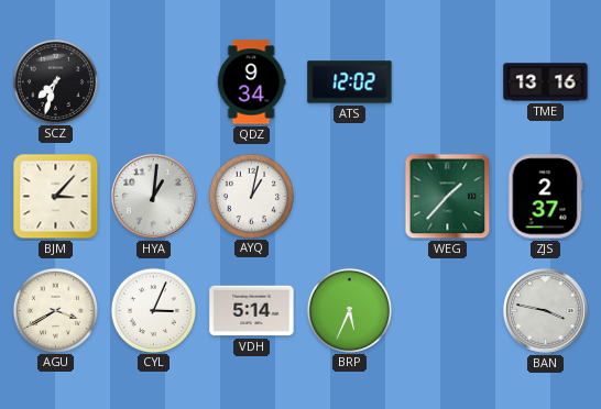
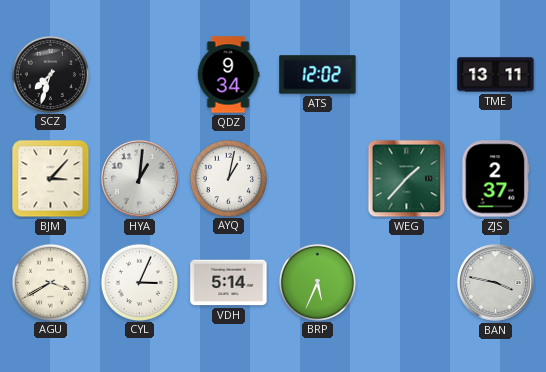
TME: 13:16 -> 13:11
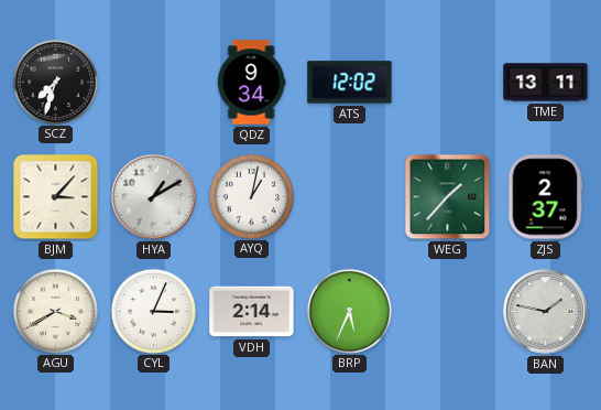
HYA: 1:01 -> 1:10
VDH: 5:14 -> 2:14
BAN: 3:47 -> 1:47
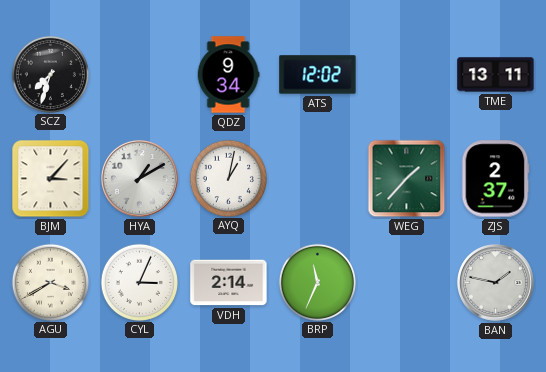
BRP: 5:34 -> 11:34
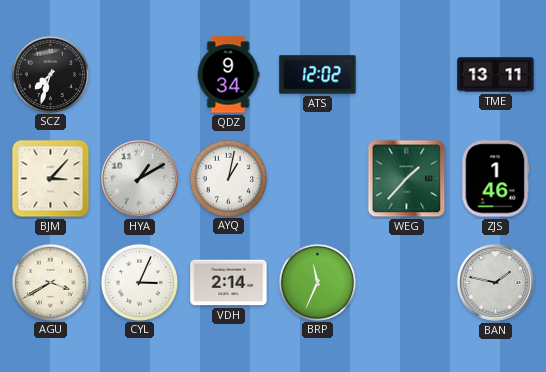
ZJS: 2:37 -> 1:46
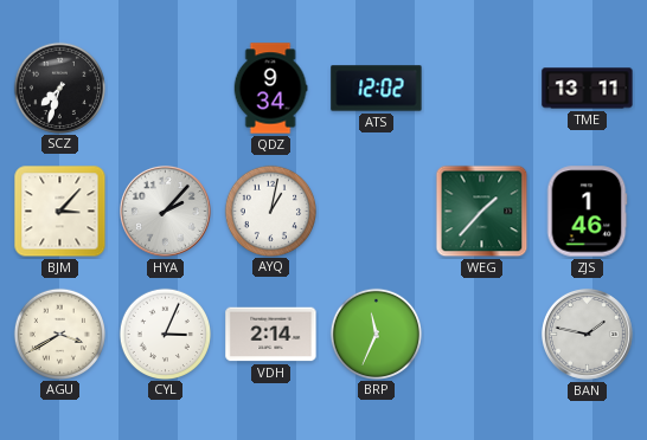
HYA: 1:10 -> 2:07
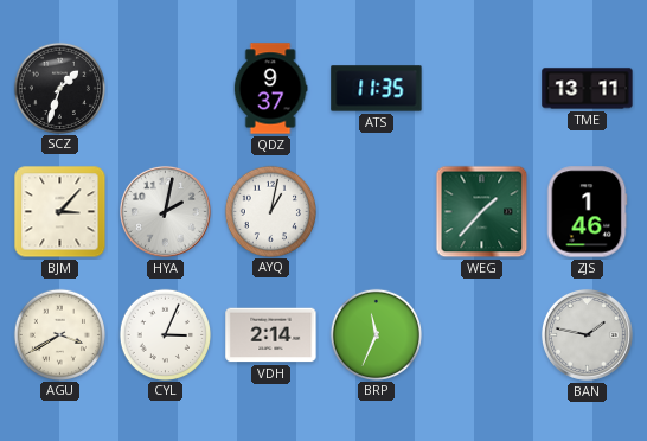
SCZ: 7:33 -> 1:33
QDZ: 9:34 -> 9:37
ATS: 12:02 -> 11:35
HYA: 2:07 -> 2:02
